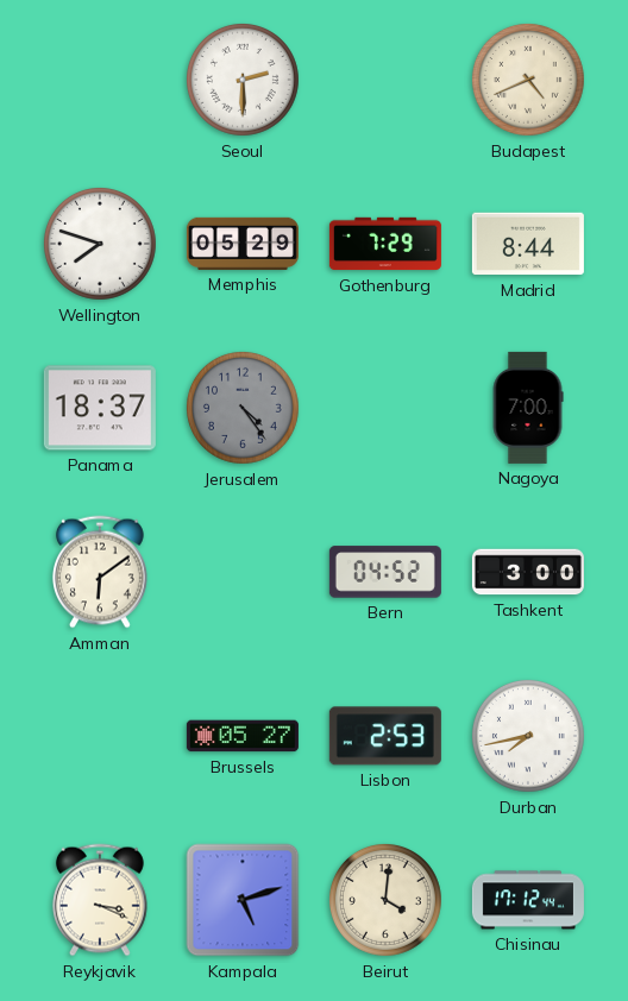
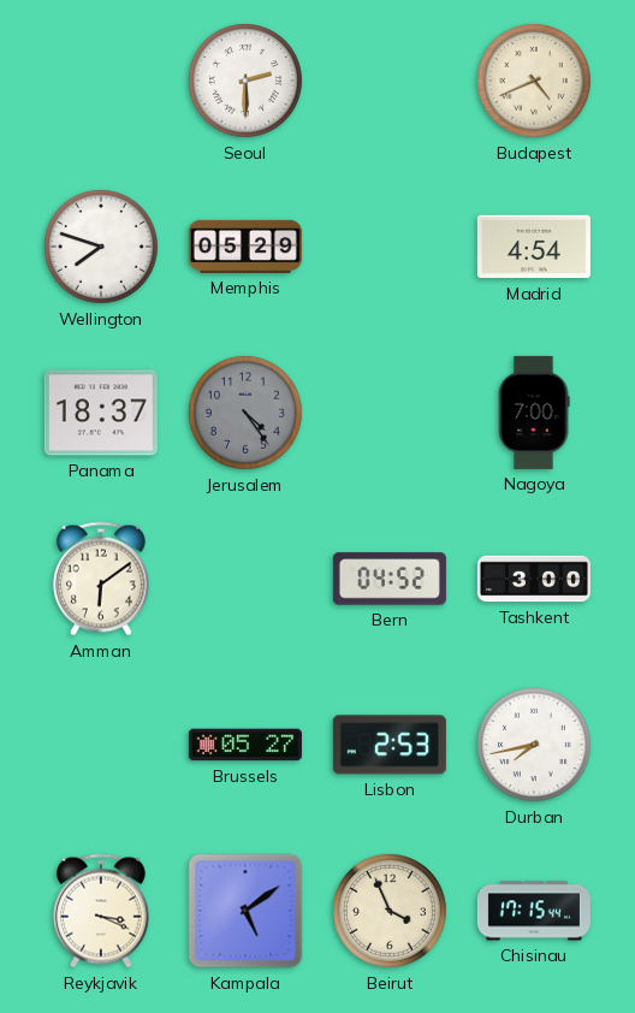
Gothenburg: 7:29 -> none
Madrid: 8:44 -> 4:54
Kampala: 5:12 -> 5:09
Beirut: 4:01 -> 3:56
Chisinau: 17:12 -> 17:15
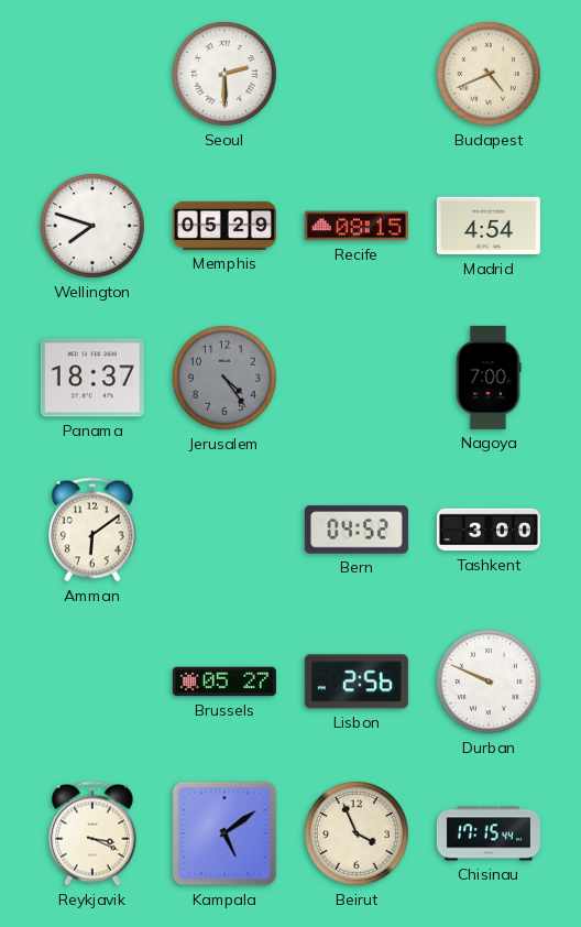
Recife: none -> 08:15
Lisbon: 2:53 -> 2:56
Durban: 7:43 -> 9:49
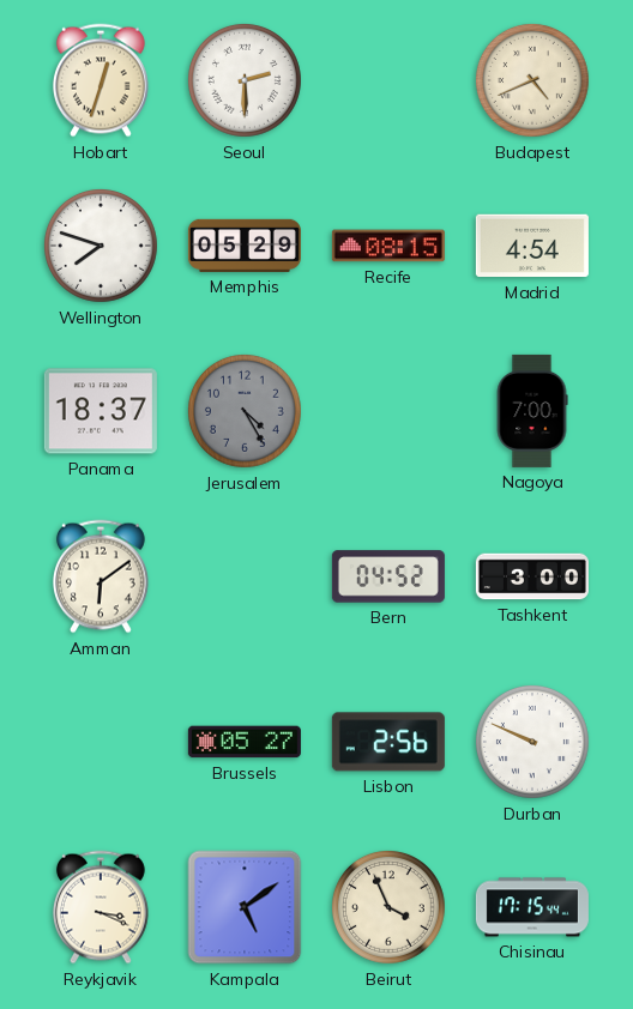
Hobart: none -> 12:33
Jerusalem: 4:24 -> 4:25
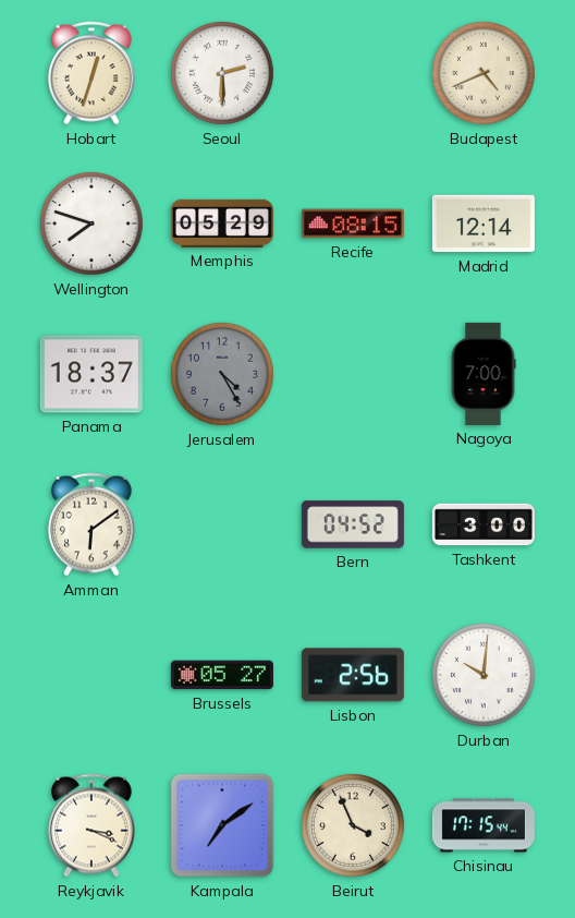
Madrid: 4:54 -> 12:14
Durban: 9:49 -> 10:01
Kampala: 5:09 -> 7:09
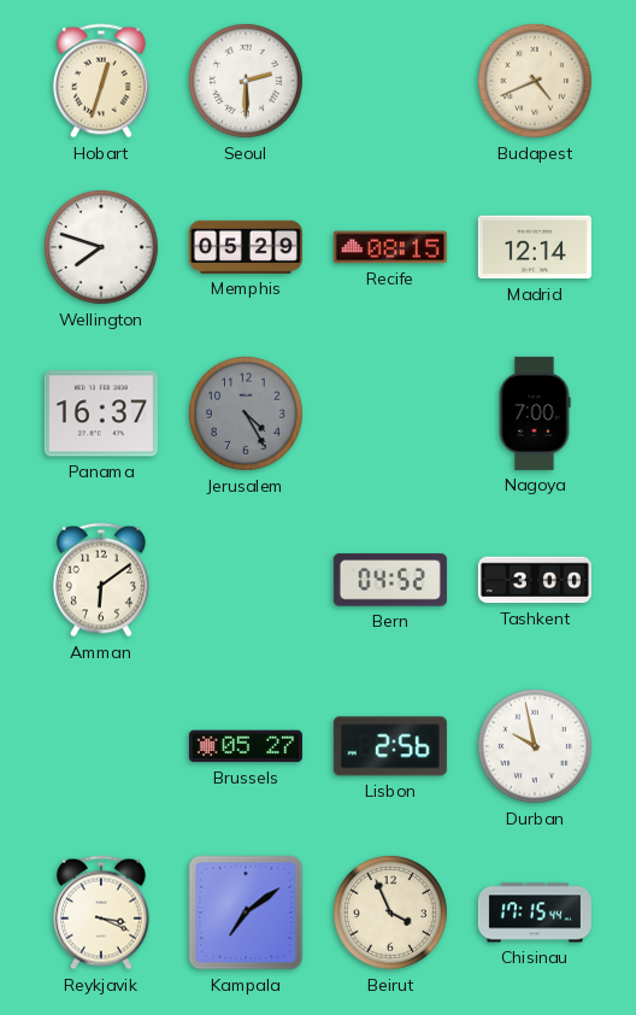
Panama: 18:37 -> 16:37
Durban: 10:01 -> 9:58
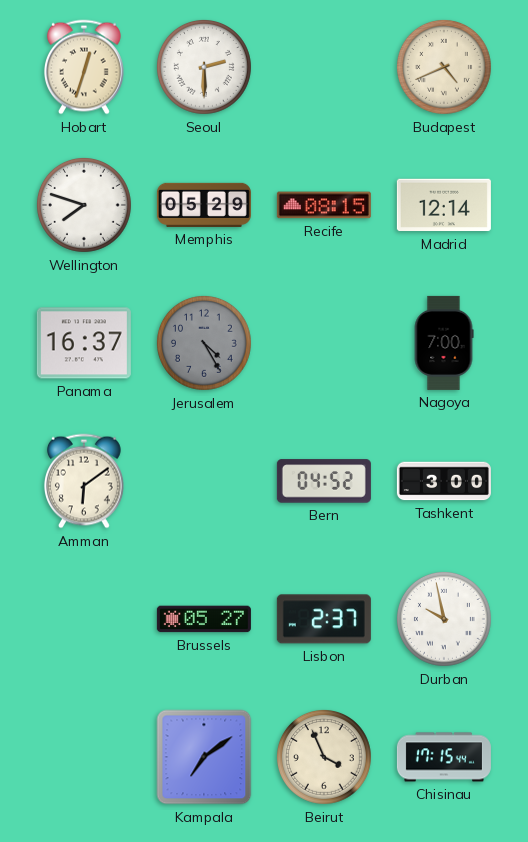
Lisbon: 2:56 -> 2:37
Reykjavik: 3:19 -> none
